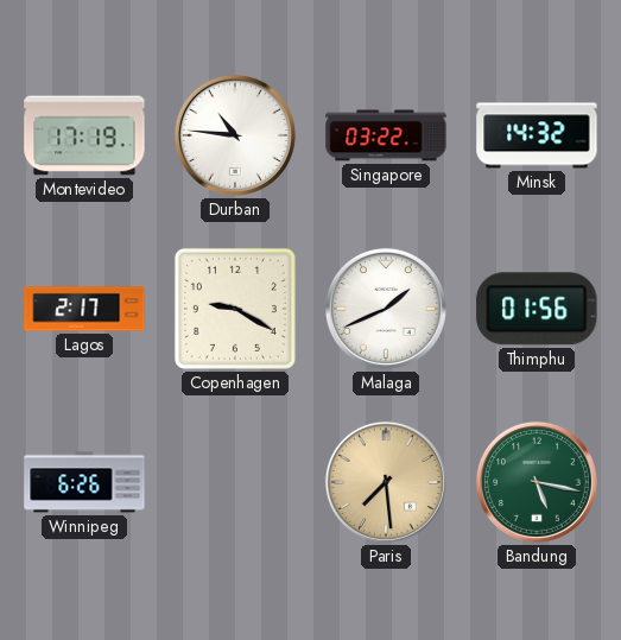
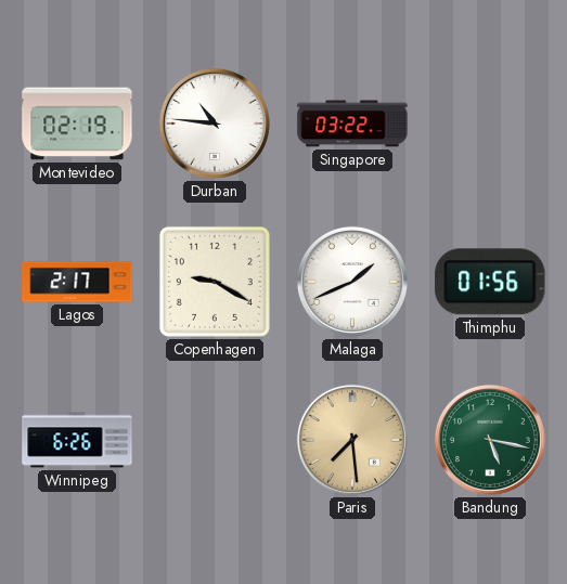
Montevideo: 17:19 -> 02:19
Minsk: 14:32 -> none
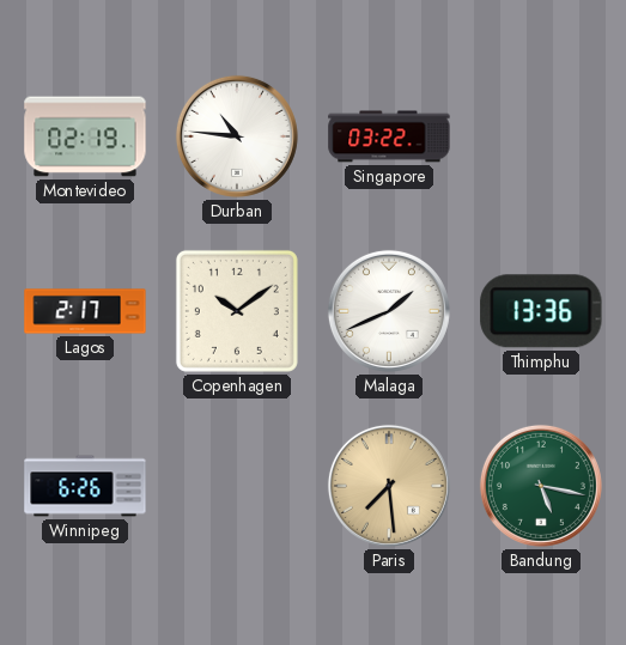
Copenhagen: 9:20 -> 10:09
Thimphu: 01:56 -> 13:36
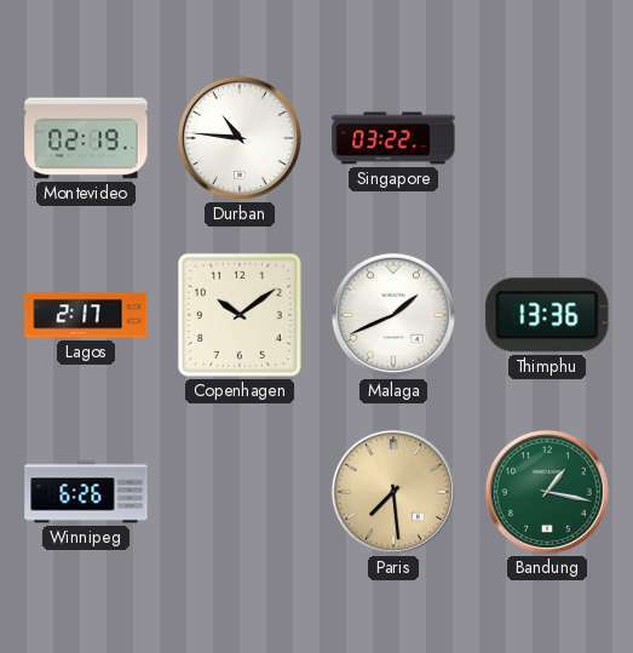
Bandung: 5:17 -> 1:17
